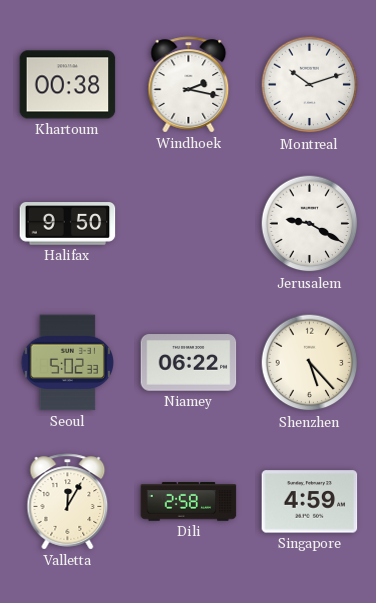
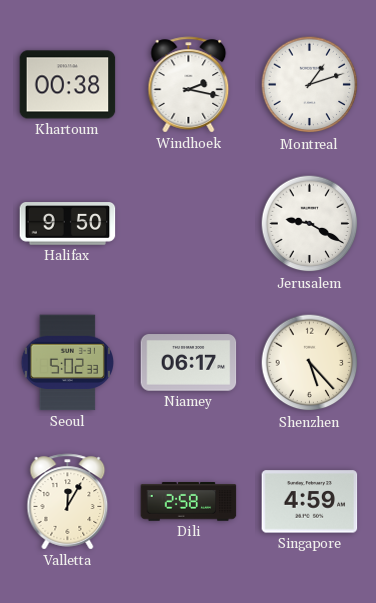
Montreal: 10:12 -> 1:12
Niamey: 06:22 -> 06:17
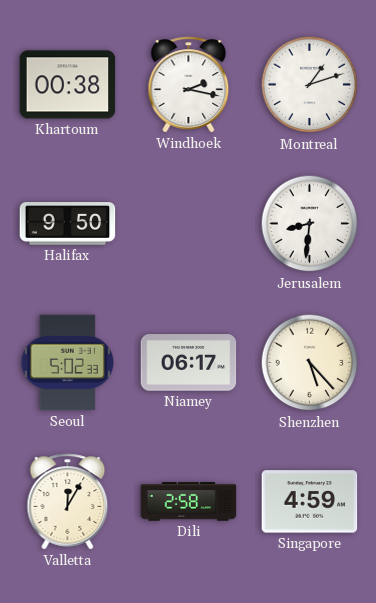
Jerusalem: 9:20 -> 8:31
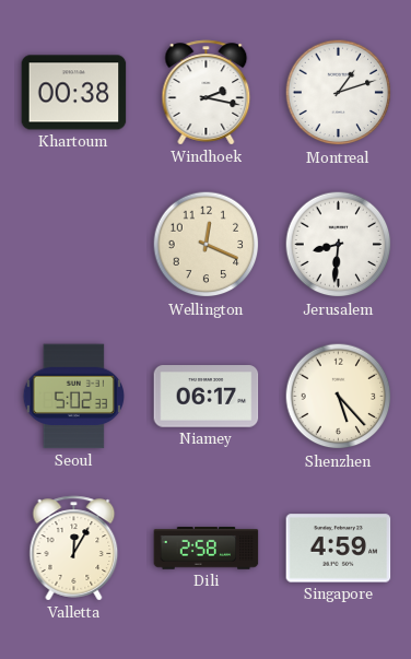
Halifax: 9:50 -> none
Wellington: none -> 12:19
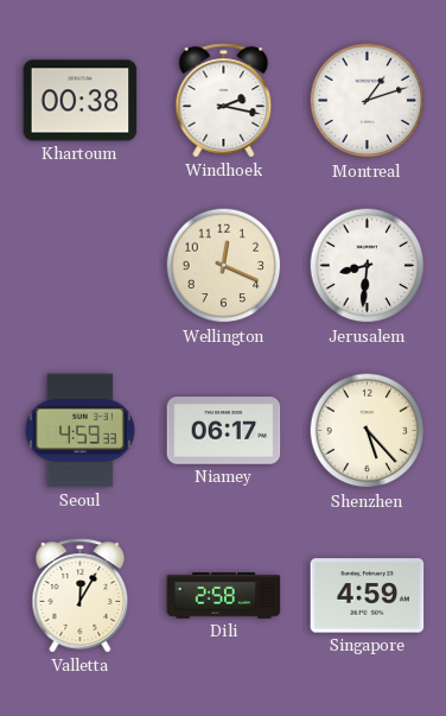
Seoul: 5:02 -> 4:59
